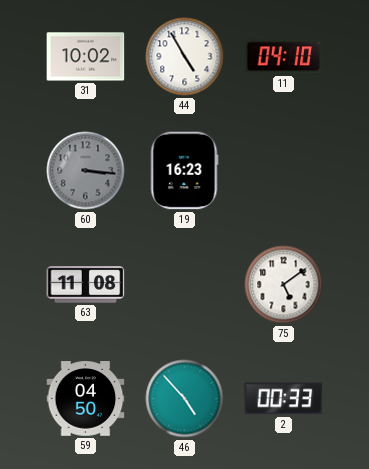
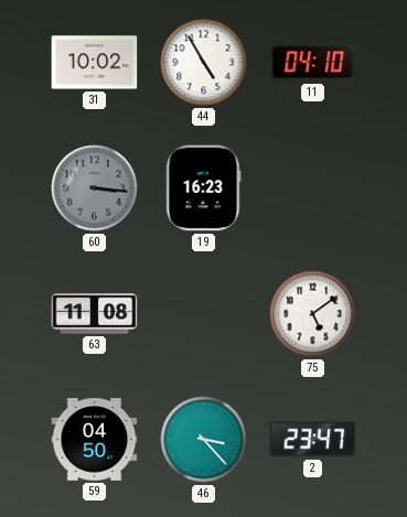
46: 4:53 -> 3:23
2: 00:33 -> 23:47
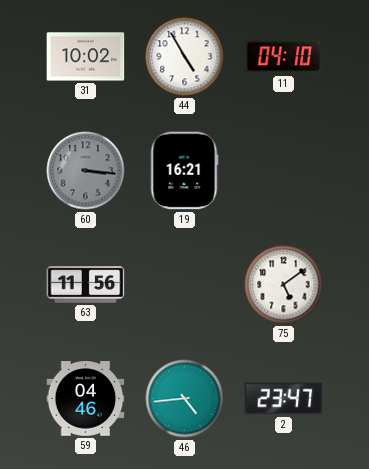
19: 16:23 -> 16:21
63: 11:08 -> 11:56
59: 04:50 -> 04:46
46: 3:23 -> 4:44
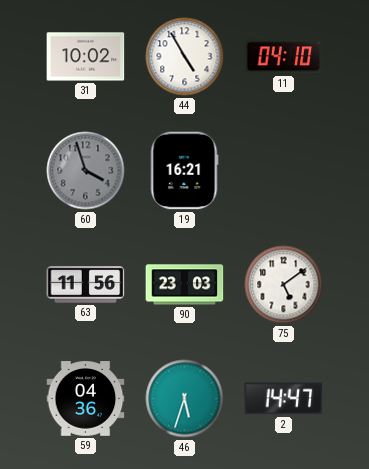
60: 3:16 -> 3:57
90: none -> 23:03
59: 04:46 -> 04:36
46: 4:44 -> 5:33
2: 23:47 -> 14:47
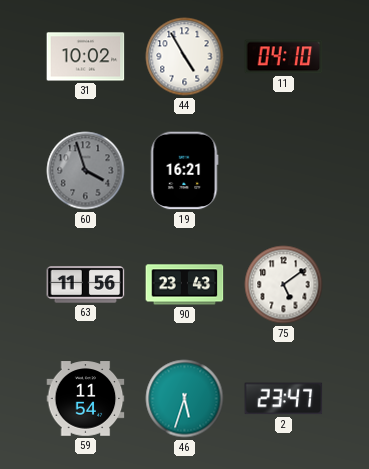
90: 23:03 -> 23:43
59: 04:36 -> 11:54
2: 14:47 -> 23:47
